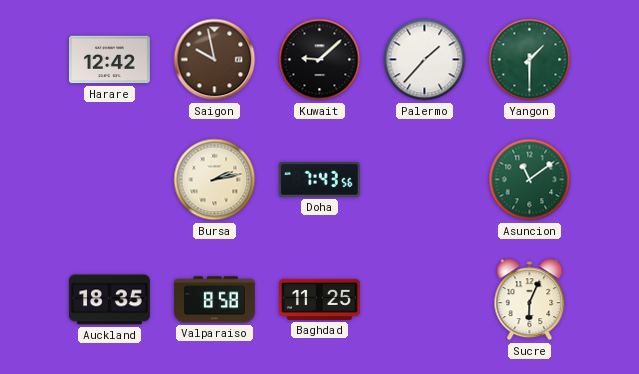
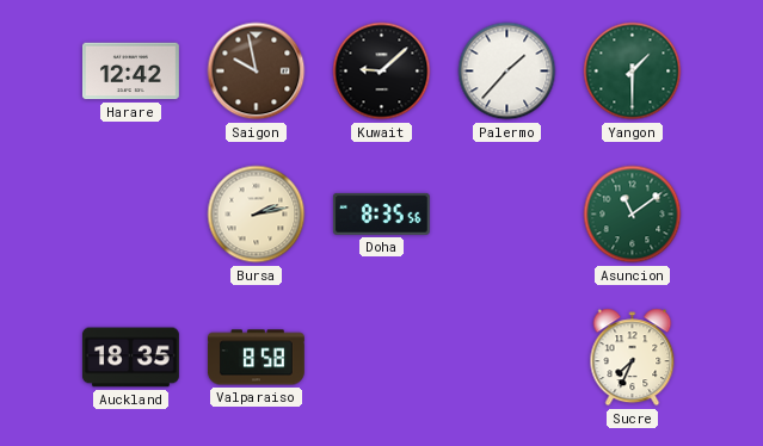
Doha: 7:43 -> 8:35
Baghdad: 11:25 -> none
Sucre: 6:04 -> 7:34
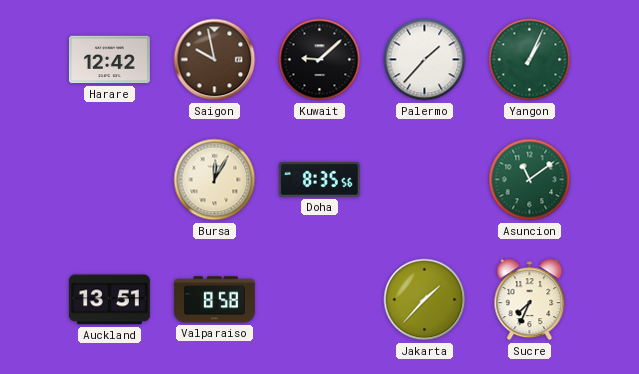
Yangon: 1:30 -> 1:04
Bursa: 2:13 -> 12:05
Auckland: 18:35 -> 13:51
Jakarta: none -> 1:37
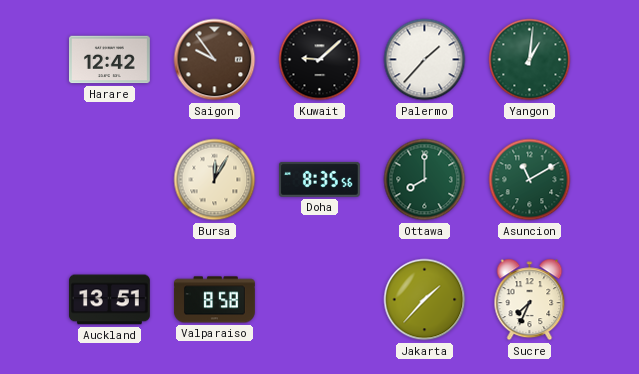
Saigon: 9:58 -> 9:54
Yangon: 1:04 -> 1:01
Ottawa: none -> 8:00
Asuncion: 11:09 -> 11:10
